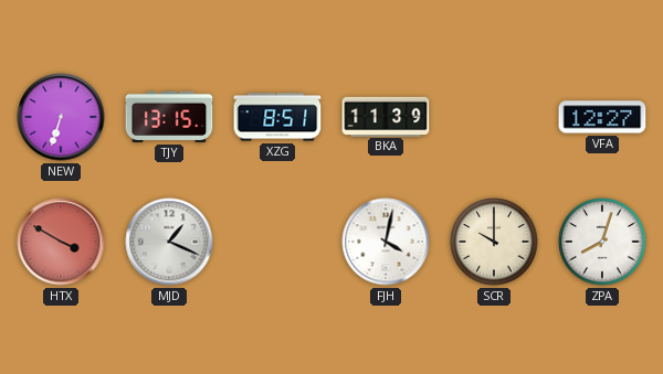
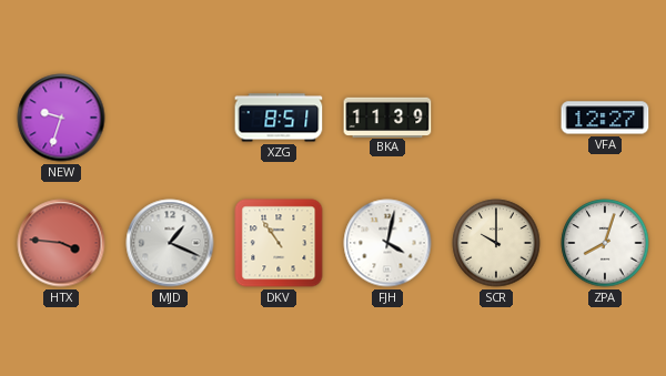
NEW: 6:33 -> 9:33
TJY: 13:15 -> none
HTX: 3:50 -> 3:46
DKV: none -> 10:54
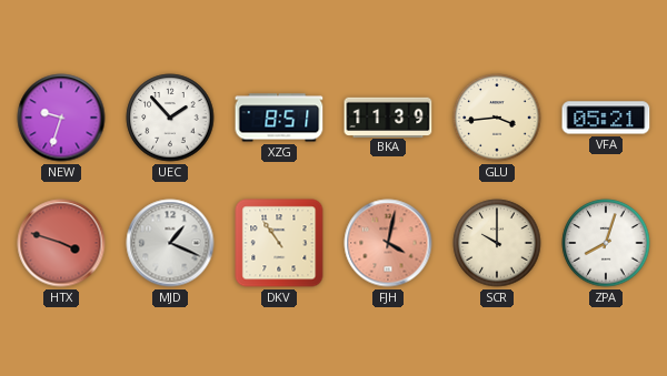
UEC: none -> 1:53
GLU: none -> 3:44
VFA: 12:27 -> 05:21
HTX: 3:46 -> 3:48
FJH dial: white -> salmon
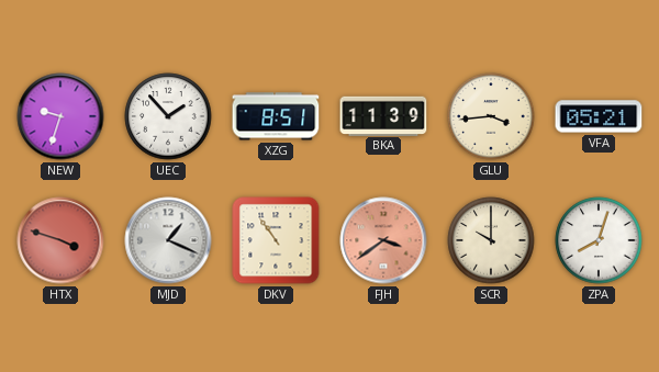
FJH: 4:02 -> 3:39
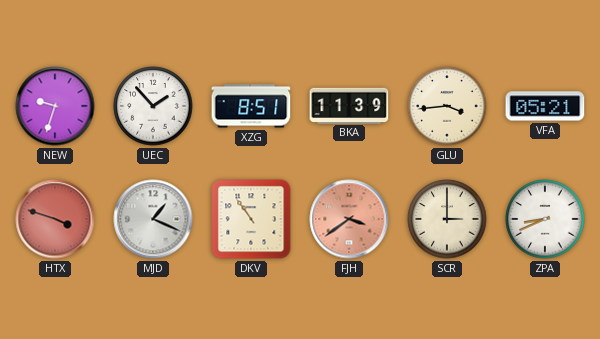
SCR: 10:00 -> 3:00
ZPA: 8:03 -> 8:41
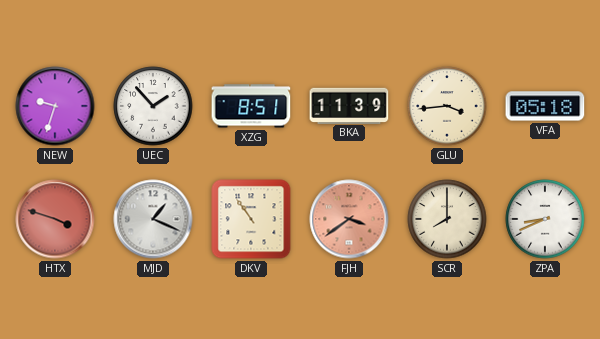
VFA: 05:21 -> 05:18
SCR: 3:00 -> 8:00
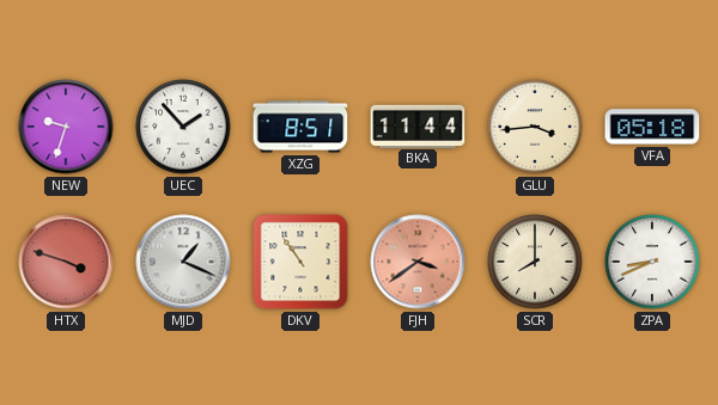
BKA: 11:39 -> 11:44
